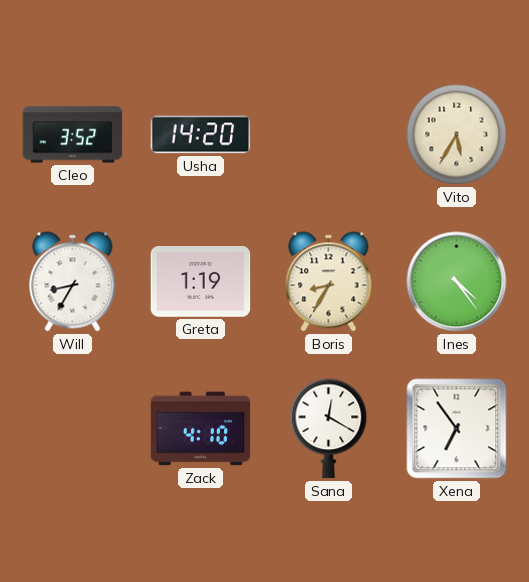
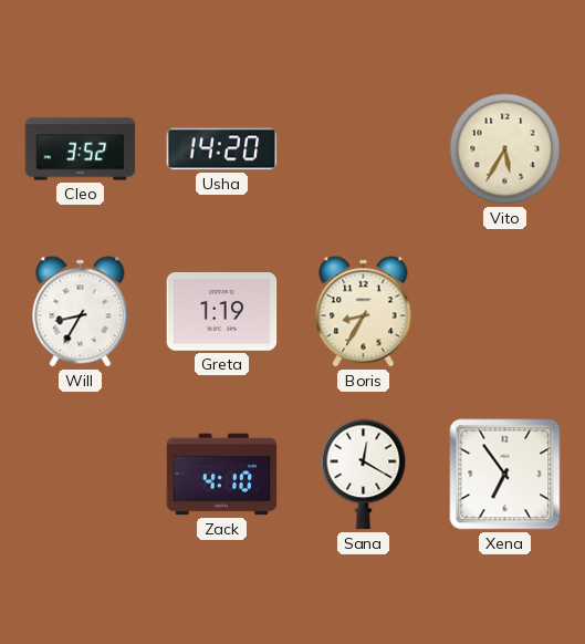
Ines: 4:24 -> none
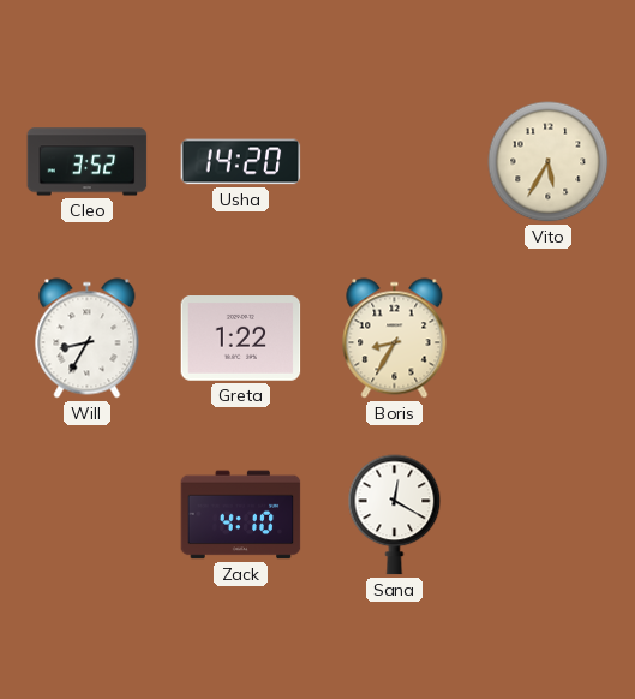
Greta: 1:19 -> 1:22
Xena: 6:54 -> none
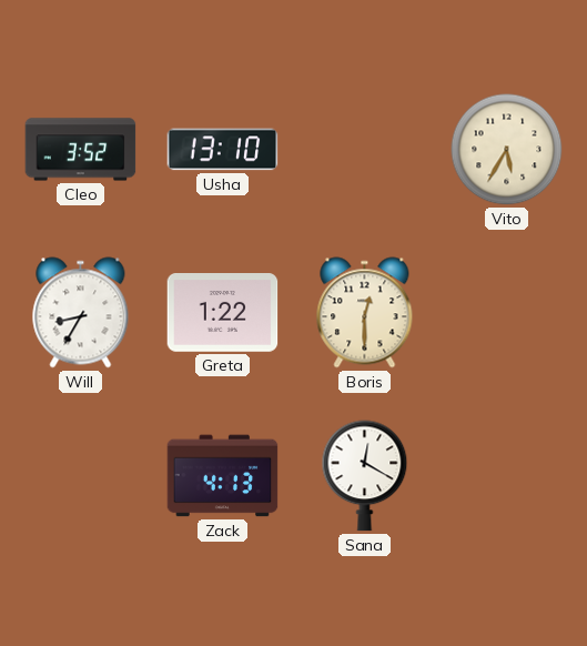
Usha: 14:20 -> 13:10
Boris: 8:35 -> 12:30
Zack: 4:10 -> 4:13
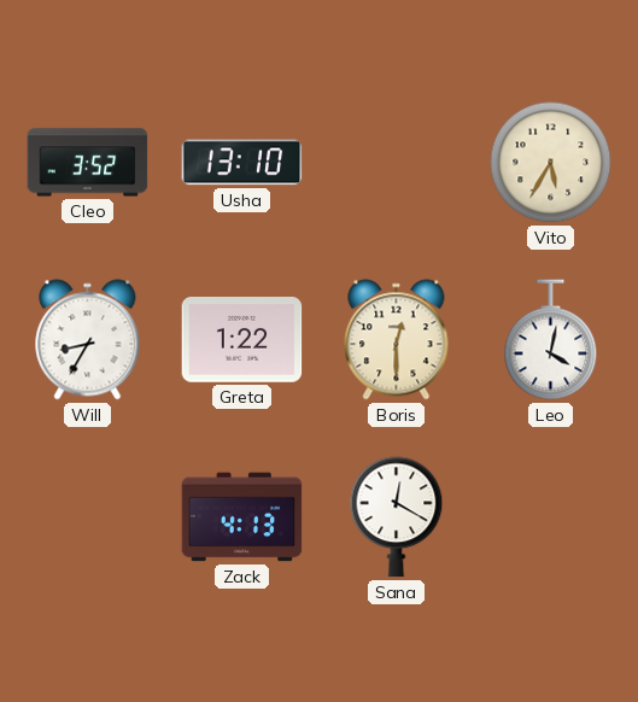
Leo: none -> 4:02
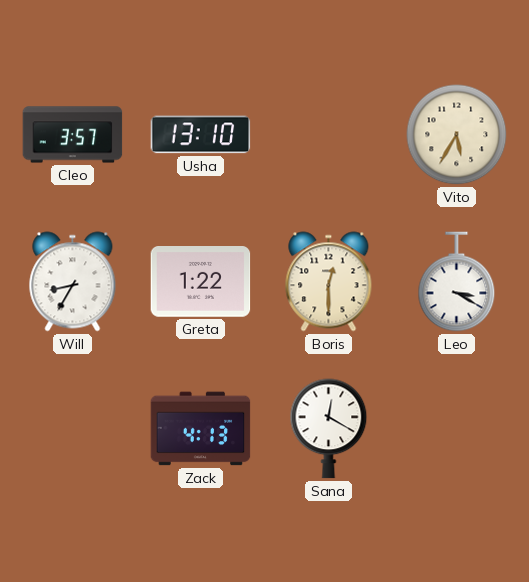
Cleo: 3:52 -> 3:57
Leo: 4:02 -> 3:20
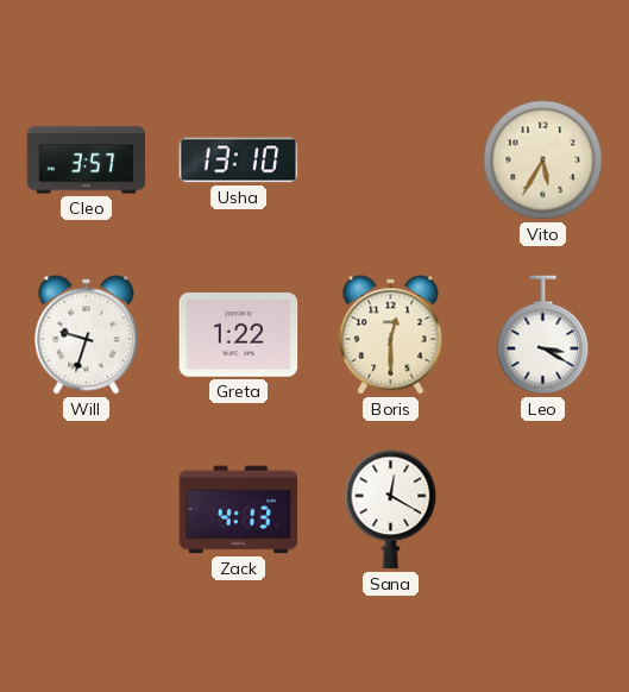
Will: 8:35 -> 9:33
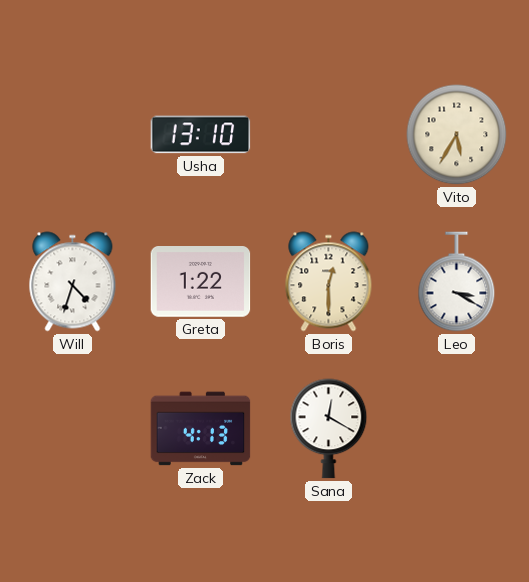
Cleo: 3:57 -> none
Will: 9:33 -> 4:33
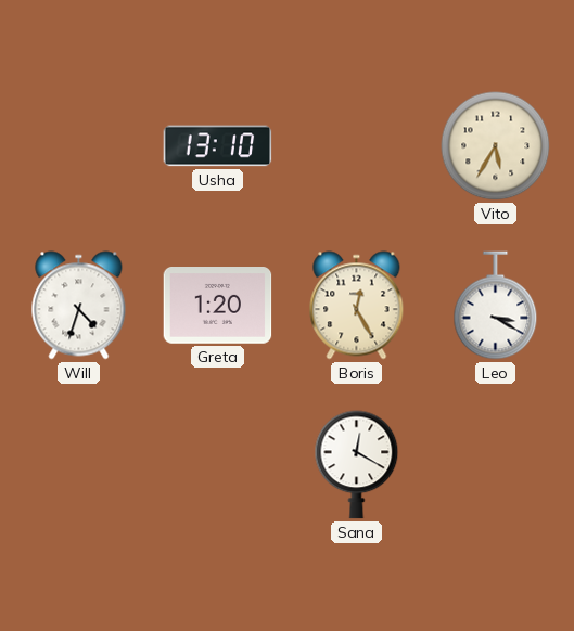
Greta: 1:22 -> 1:20
Boris: 12:30 -> 12:25
Zack: 4:13 -> none
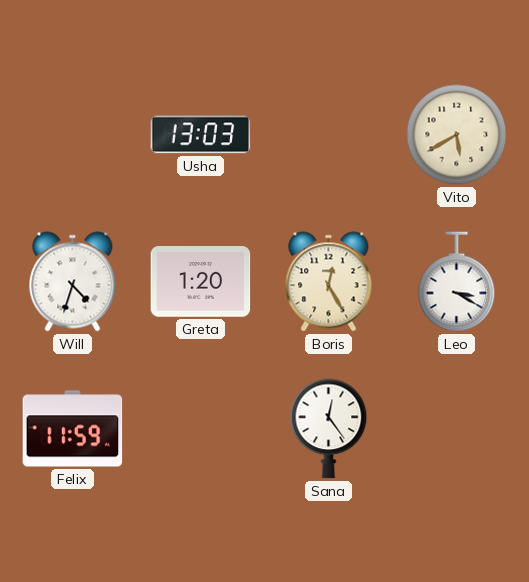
Usha: 13:10 -> 13:03
Vito: 5:35 -> 5:40
Felix: none -> 11:59
Sana: 12:20 -> 12:24
